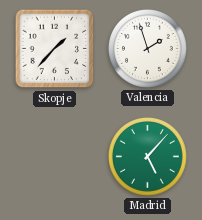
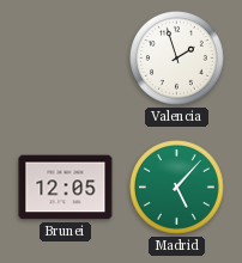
Skopje: 1:37 -> none
Brunei: none -> 12:05
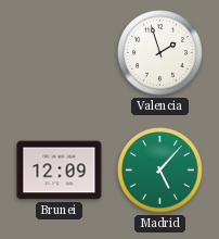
Brunei: 12:05 -> 12:09
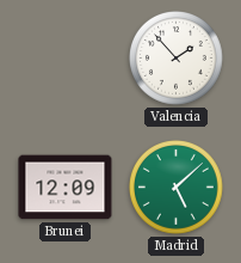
Valencia: 1:57 -> 1:53
Madrid: 5:07 -> 5:08
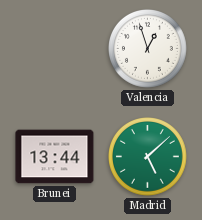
Valencia: 1:53 -> 12:57
Brunei: 12:09 -> 13:44
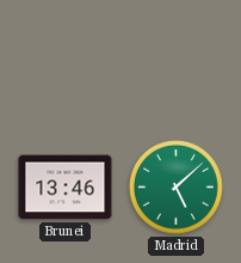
Valencia: 12:57 -> none
Brunei: 13:44 -> 13:46
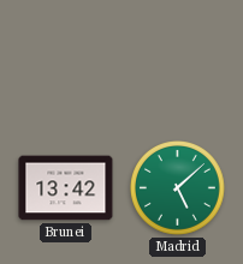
Brunei: 13:46 -> 13:42
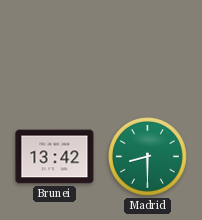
Madrid: 5:08 -> 8:30
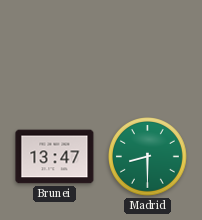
Brunei: 13:42 -> 13:47
